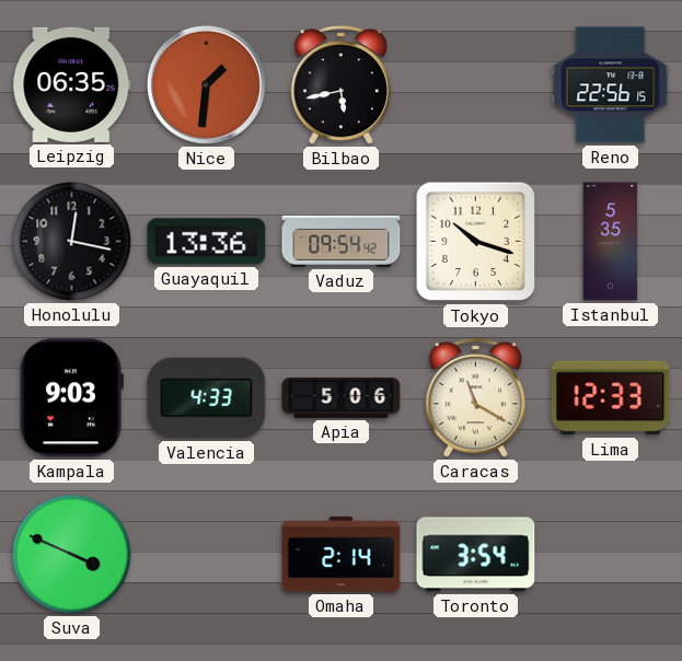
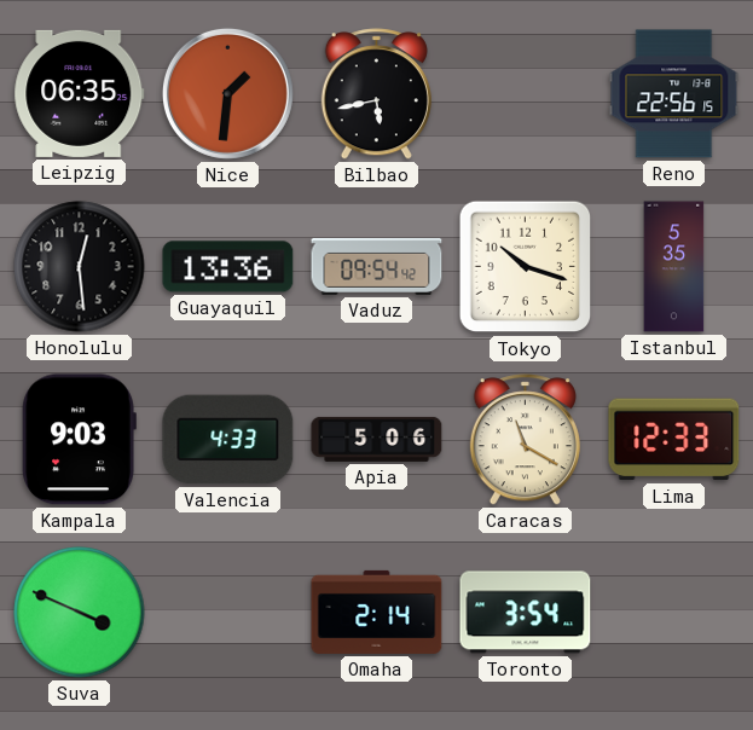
Honolulu: 12:17 -> 12:29
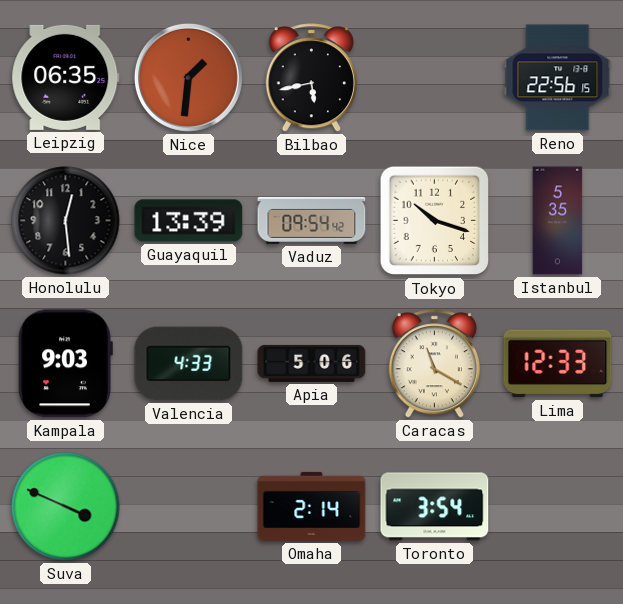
Guayaquil: 13:36 -> 13:39
